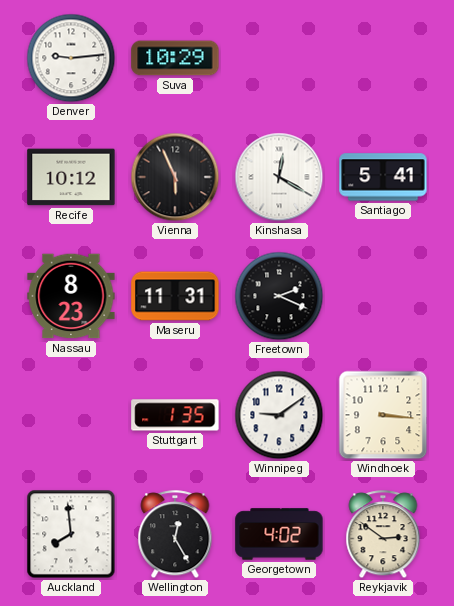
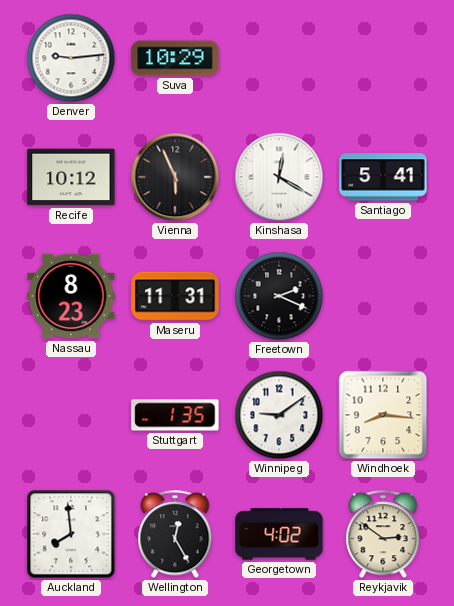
Windhoek: 3:16 -> 8:16
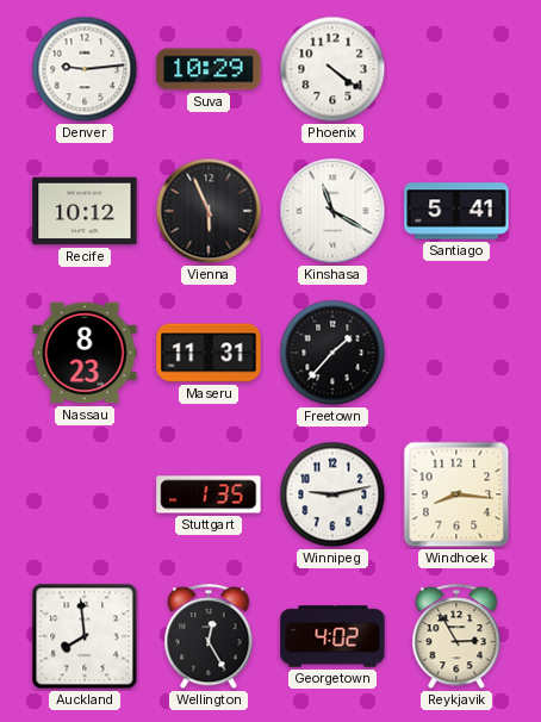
Phoenix: none -> 4:21
Kinshasa: 12:20 -> 11:20
Freetown: 2:19 -> 1:37
Winnipeg: 9:09 -> 9:13
Reykjavik: 2:51 -> 2:55
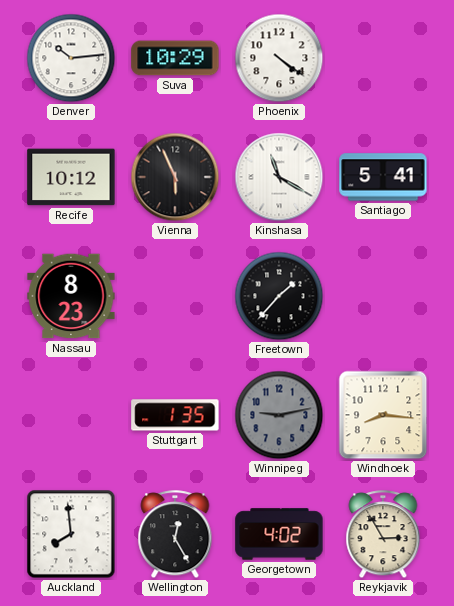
Denver: 9:14 -> 10:14
Maseru: 11:31 -> none
Winnipeg dial: white -> grey
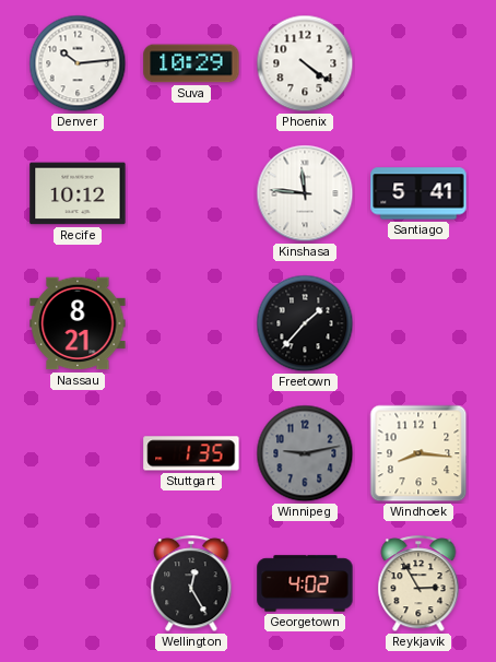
Vienna: 5:56 -> none
Kinshasa: 11:20 -> 11:46
Nassau: 8:23 -> 8:21
Auckland: 7:59 -> none
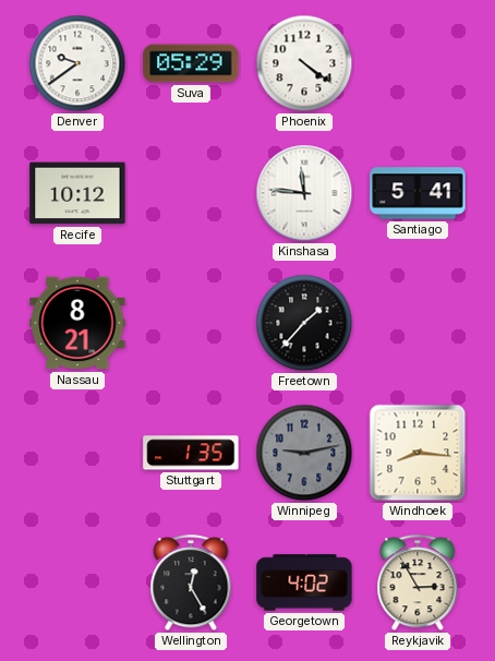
Denver: 10:14 -> 9:39
Suva: 10:29 -> 05:29
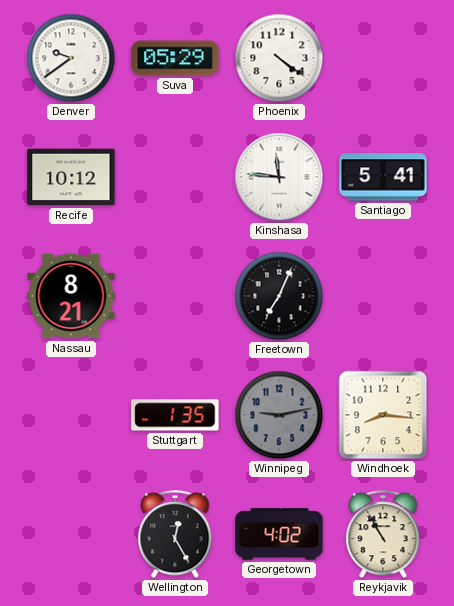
Freetown: 1:37 -> 7:04
Reykjavik: 2:55 -> 10:55
